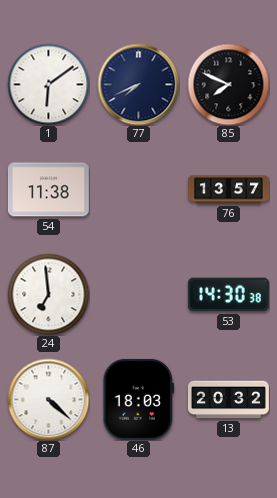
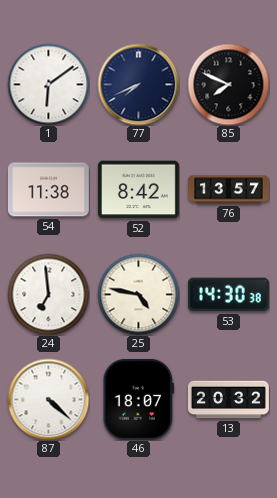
52: none -> 8:42
25: none -> 4:47
46: 18:03 -> 18:07
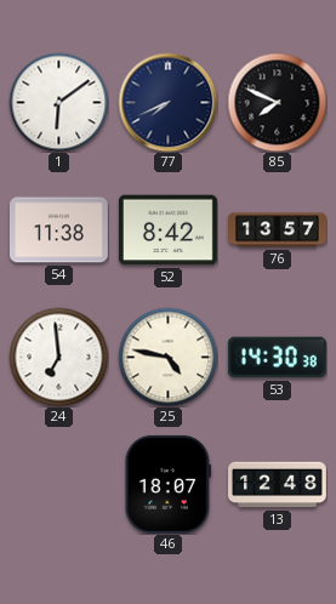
87: 4:22 -> none
13: 20:32 -> 12:48
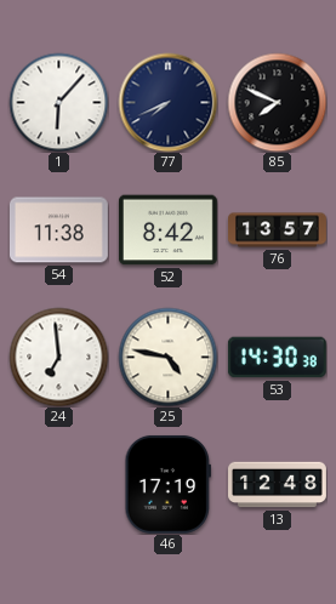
1: 6:09 -> 6:07
46: 18:07 -> 17:19
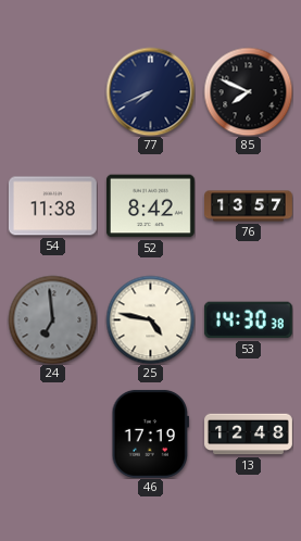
1: 6:07 -> none
24 dial: white -> grey
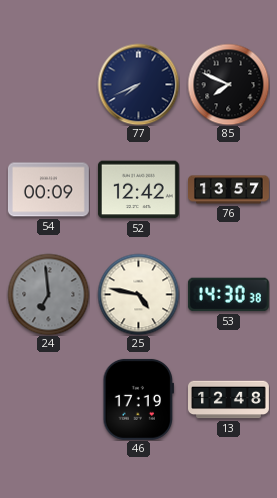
54: 11:38 -> 00:09
52: 8:42 -> 12:42
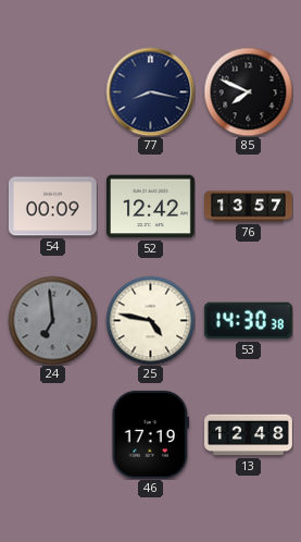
77: 7:41 -> 8:17
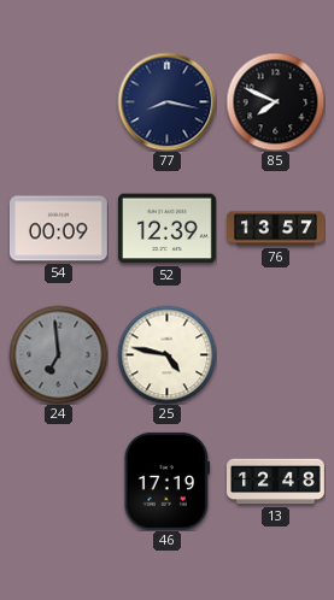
52: 12:42 -> 12:39
53: 14:30 -> none
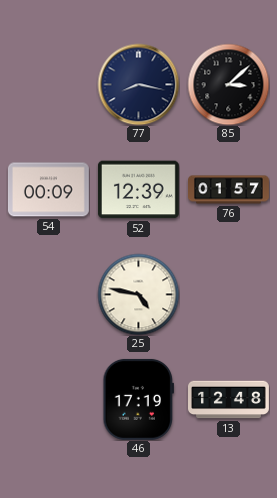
85: 7:49 -> 3:08
76: 13:57 -> 01:57
24: 6:59 -> none
